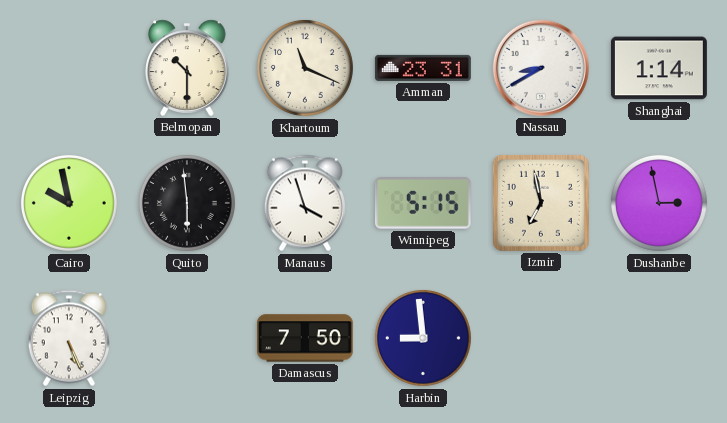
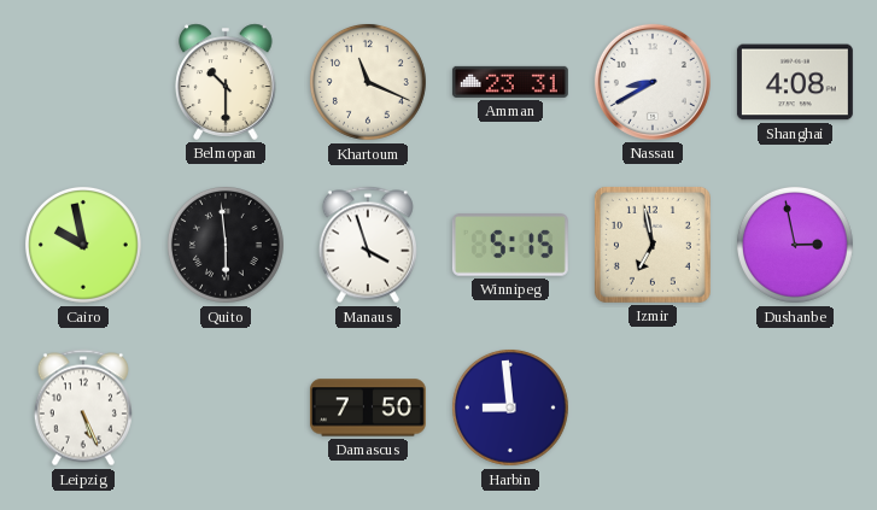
Shanghai: 1:14 -> 4:08
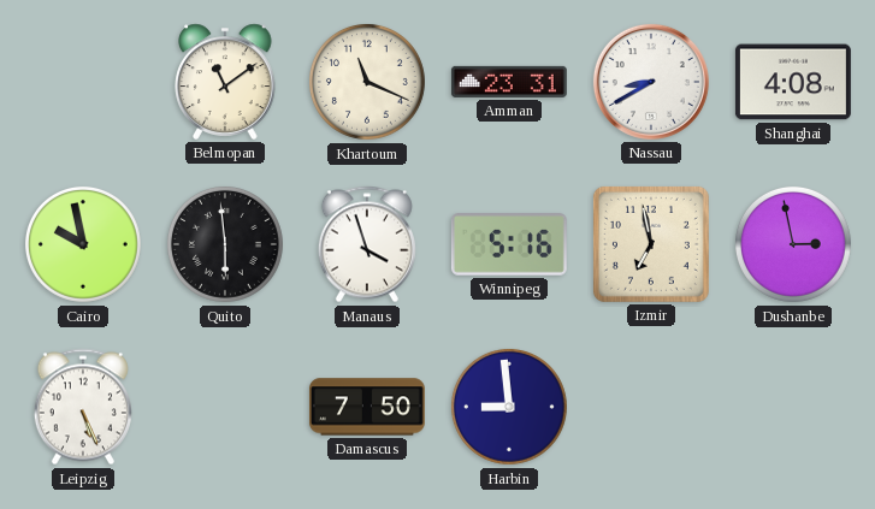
Belmopan: 10:30 -> 11:09
Winnipeg: 5:15 -> 5:16
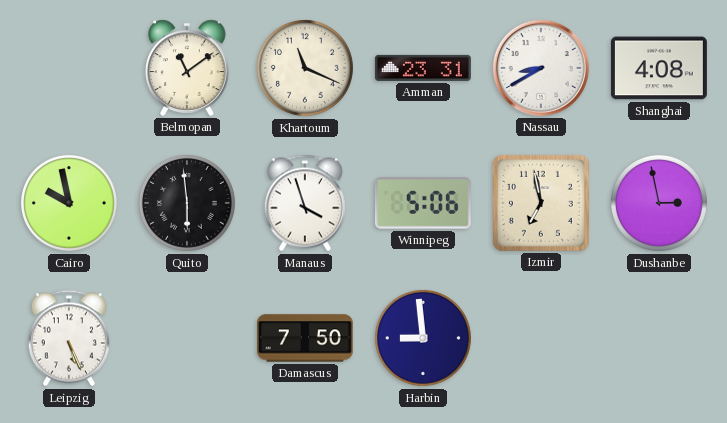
Winnipeg: 5:16 -> 5:06
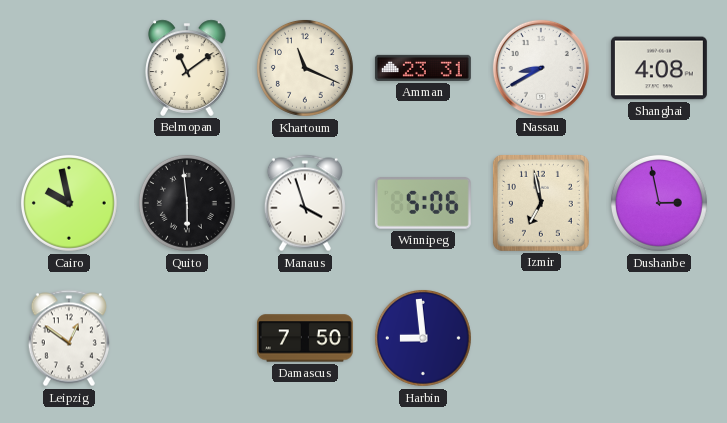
Leipzig: 5:26 -> 12:51
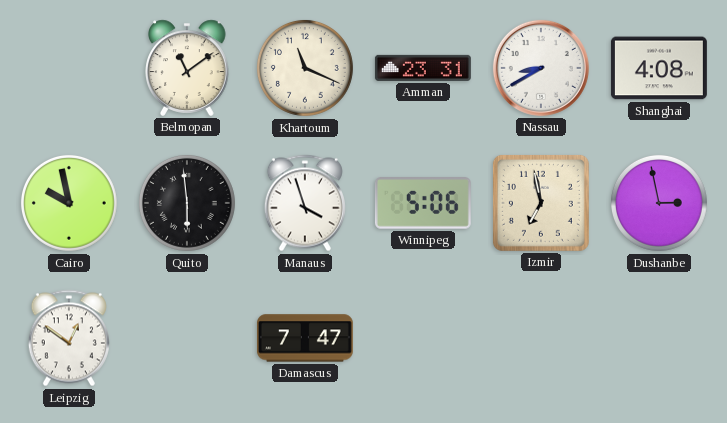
Damascus: 7:50 -> 7:47
Harbin: 8:59 -> none
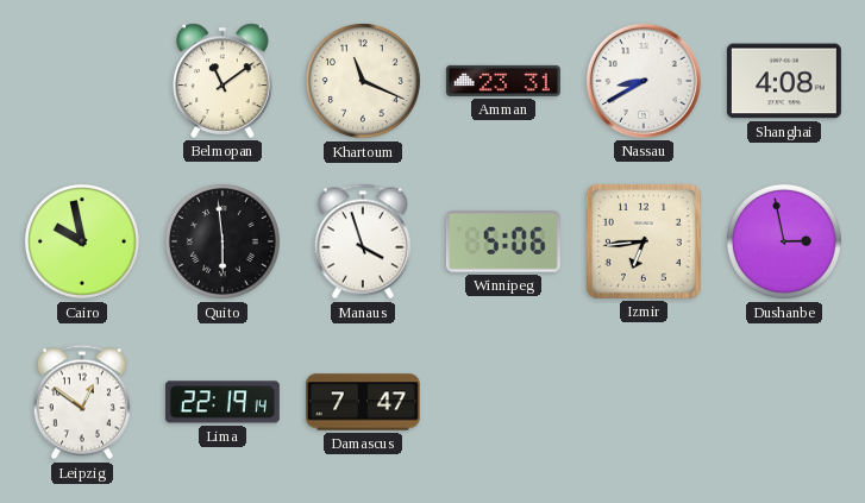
Izmir: 6:58 -> 6:44
Lima: none -> 22:19
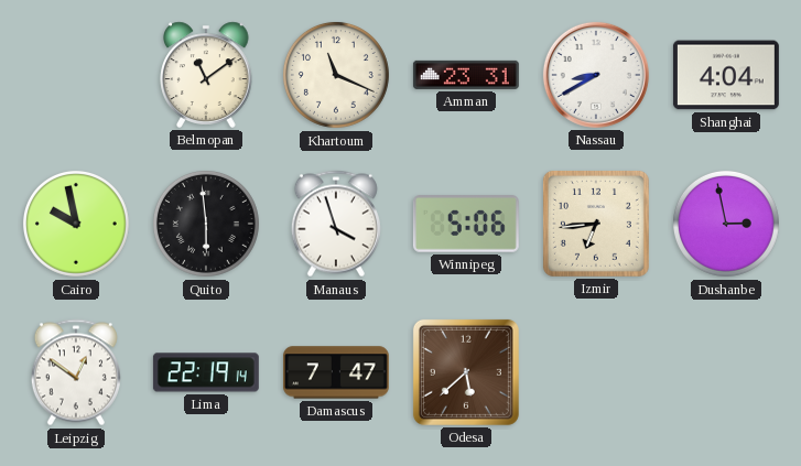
Shanghai: 4:08 -> 4:04
Odesa: none -> 5:38
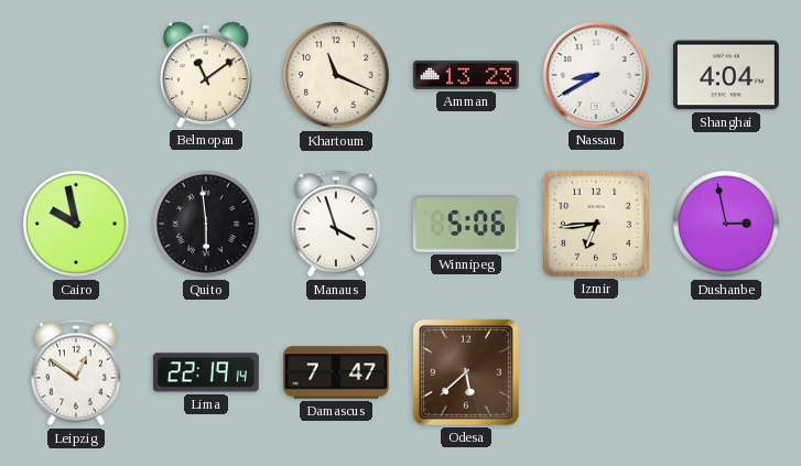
Amman: 23:31 -> 13:23
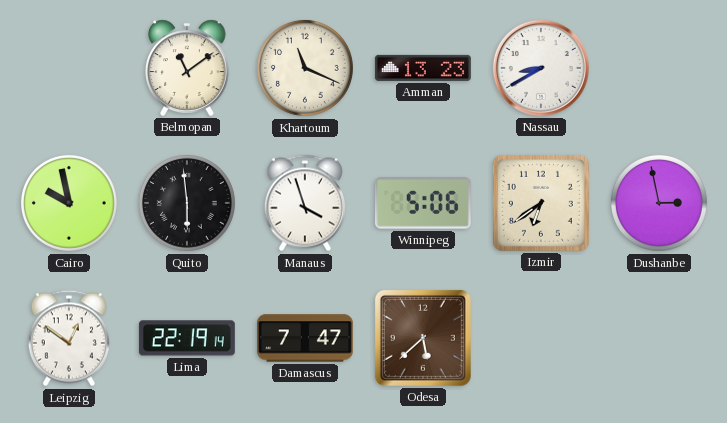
Shanghai: 4:04 -> none
Izmir: 6:44 -> 6:39
